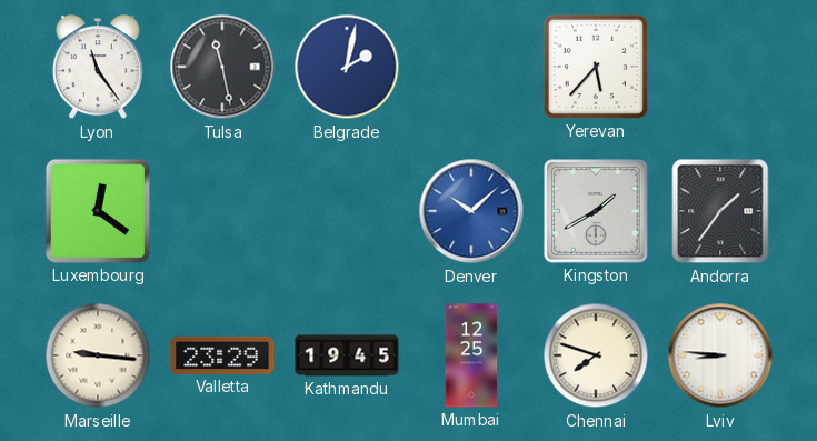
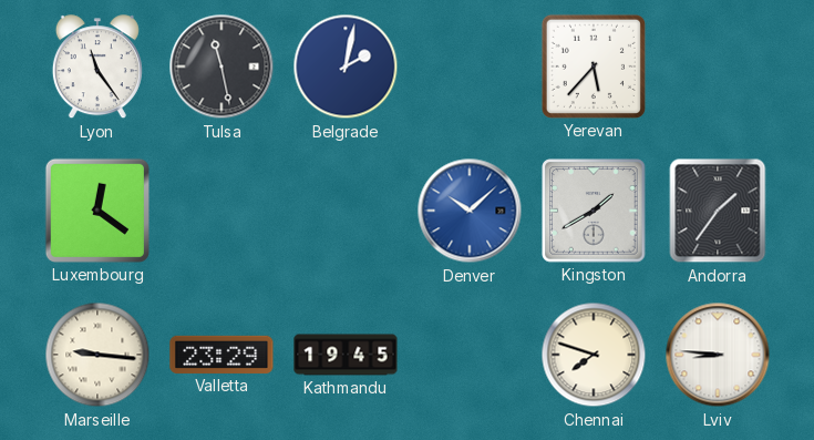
Mumbai: 12:25 -> none
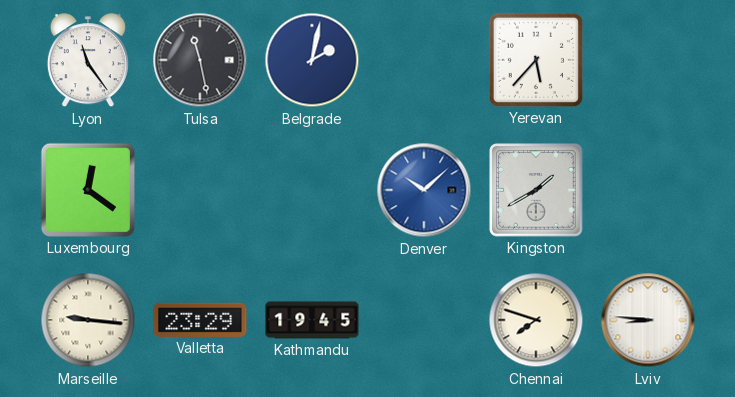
Andorra: 1:36 -> none
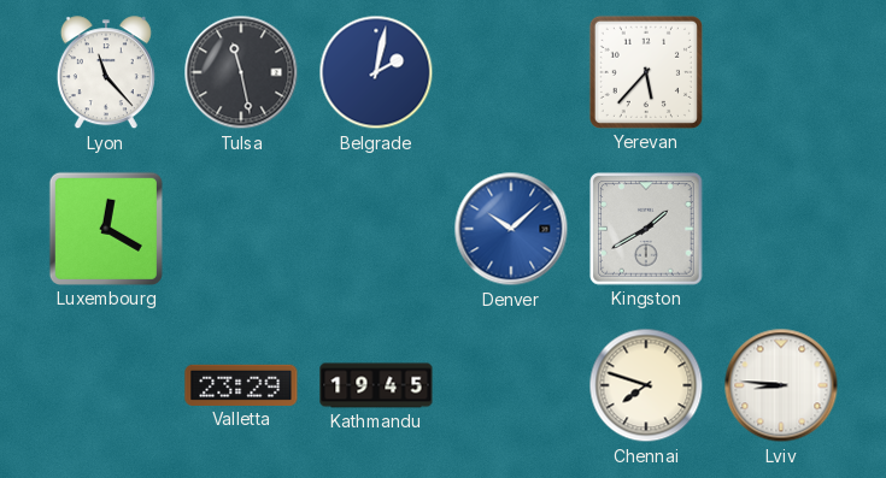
Lyon: 11:24 -> 11:23
Luxembourg: 12:21 -> 12:20
Marseille: 9:16 -> none
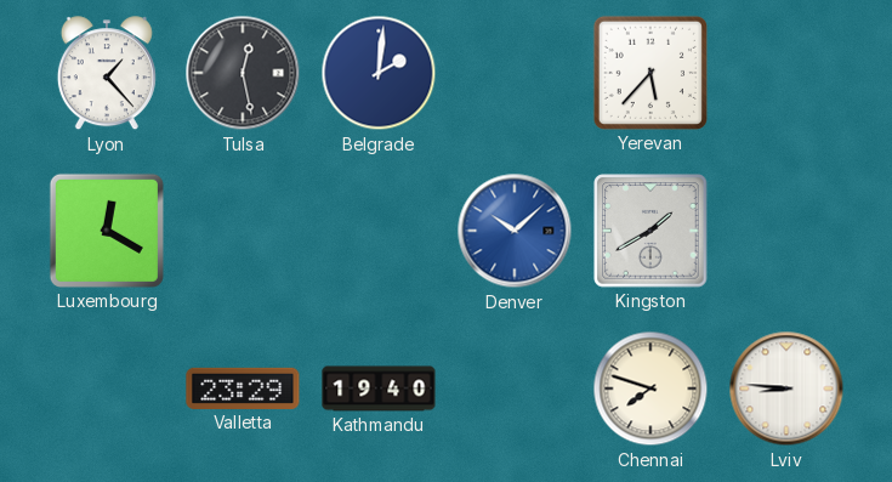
Lyon: 11:23 -> 1:23
Tulsa: 11:28 -> 12:28
Belgrade: 2:02 -> 2:01
Kathmandu: 19:45 -> 19:40
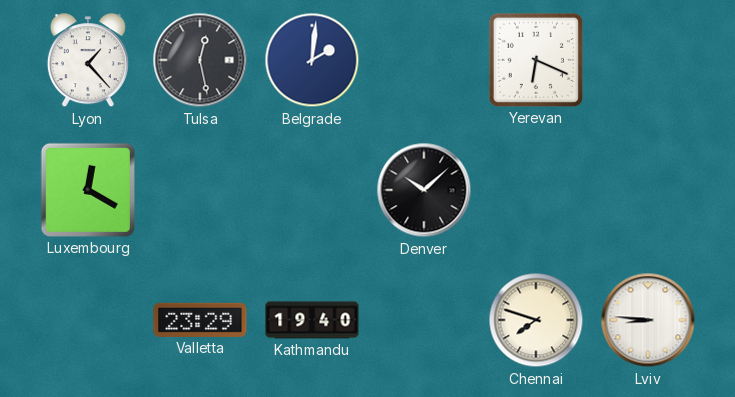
Yerevan: 5:37 -> 6:19
Denver dial: blue -> black
Kingston: 1:40 -> none
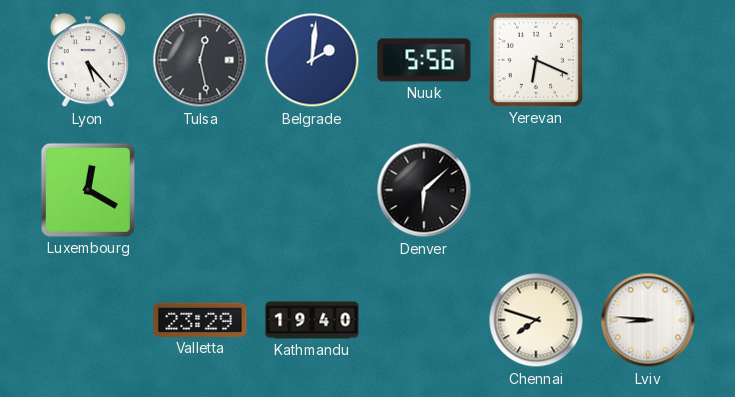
Lyon: 1:23 -> 5:23
Nuuk: none -> 5:56
Denver: 10:08 -> 6:08
